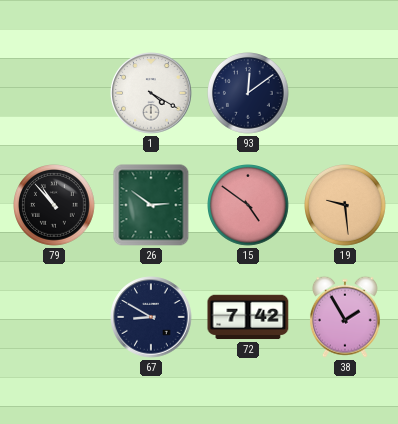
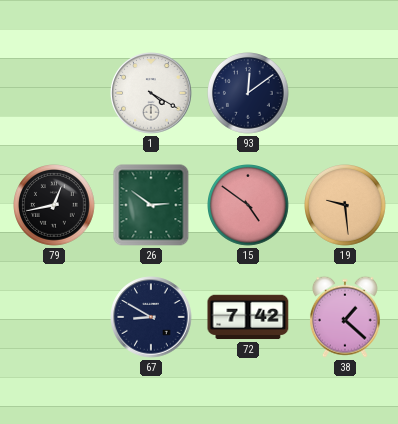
79: 10:53 -> 12:43
38: 1:55 -> 1:22
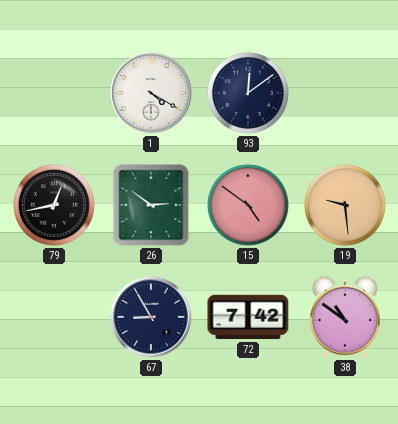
67: 8:50 -> 8:55
38: 1:22 -> 10:51
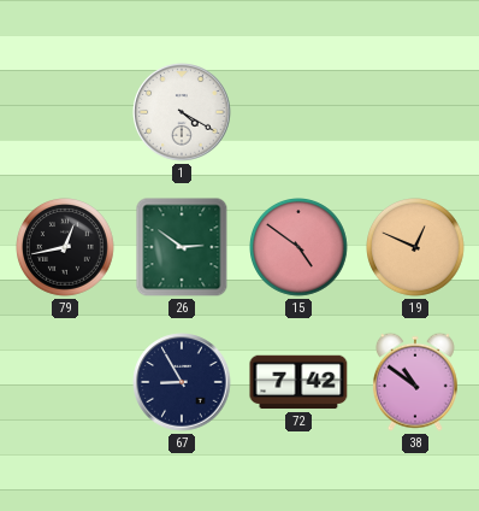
93: 12:09 -> none
19: 9:29 -> 12:49
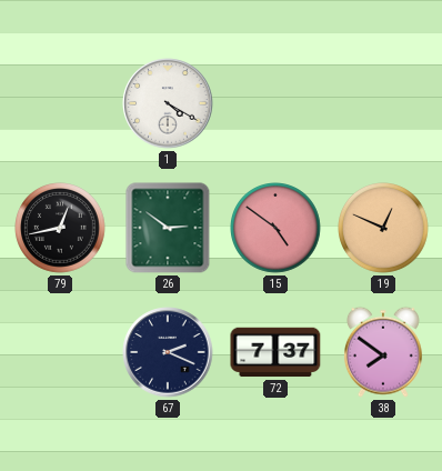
67: 8:55 -> 2:19
72: 7:42 -> 7:37
38: 10:51 -> 7:51
